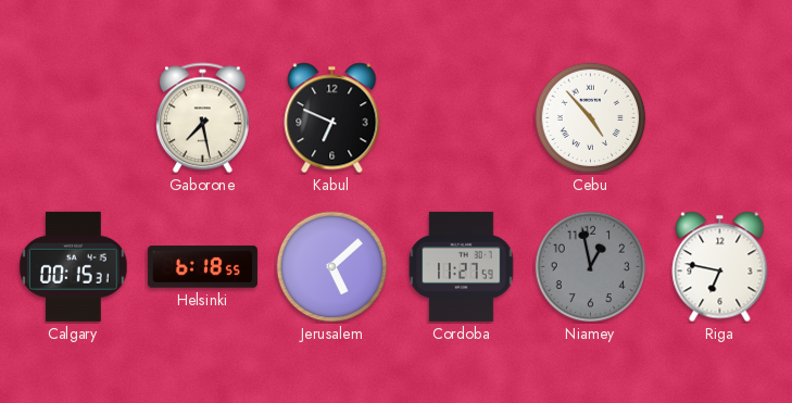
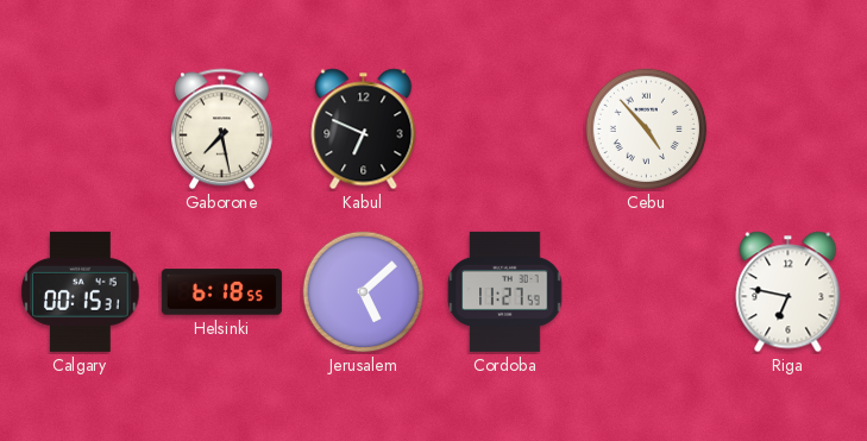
Niamey: 12:58 -> none
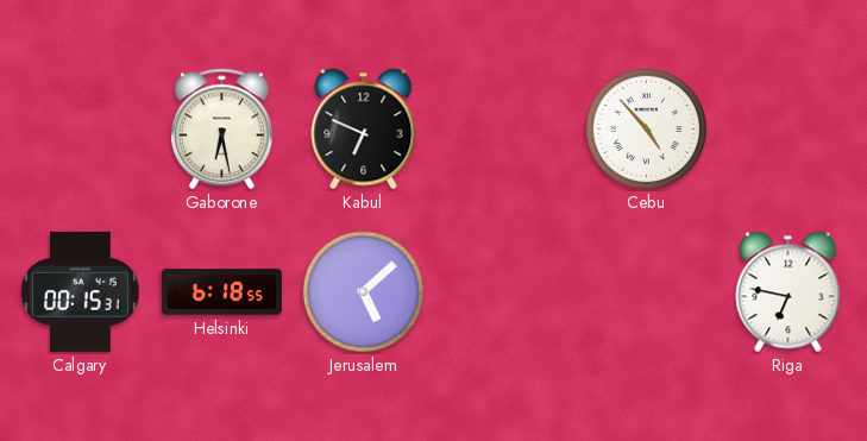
Gaborone: 7:28 -> 6:28
Cordoba: 11:27 -> none
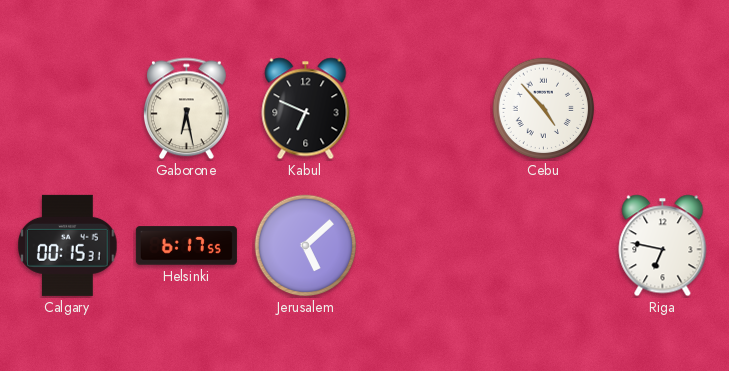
Helsinki: 6:18 -> 6:17
